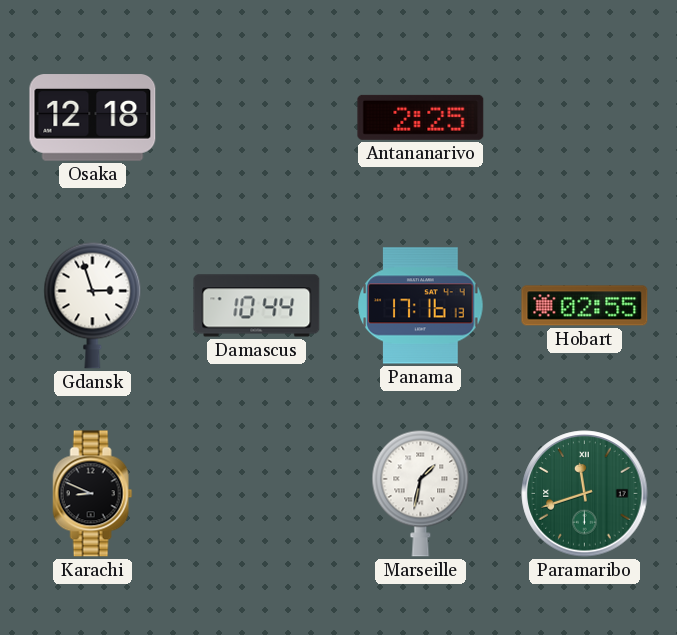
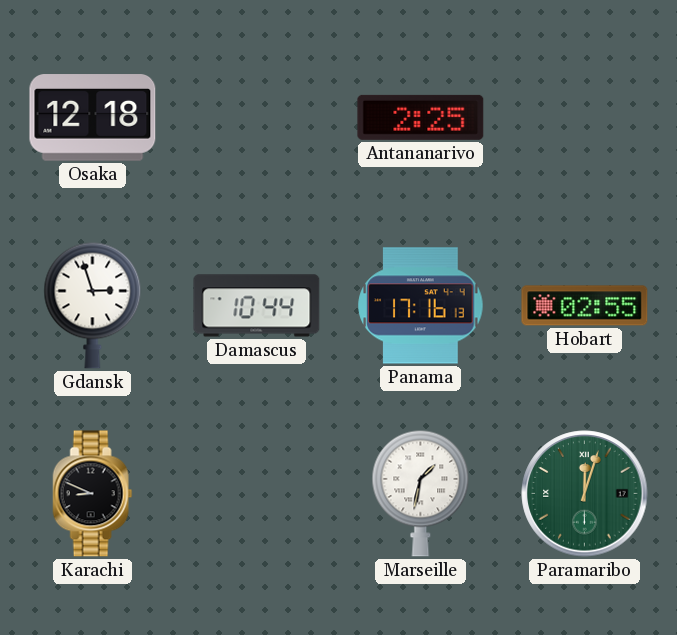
Paramaribo: 11:42 -> 12:03
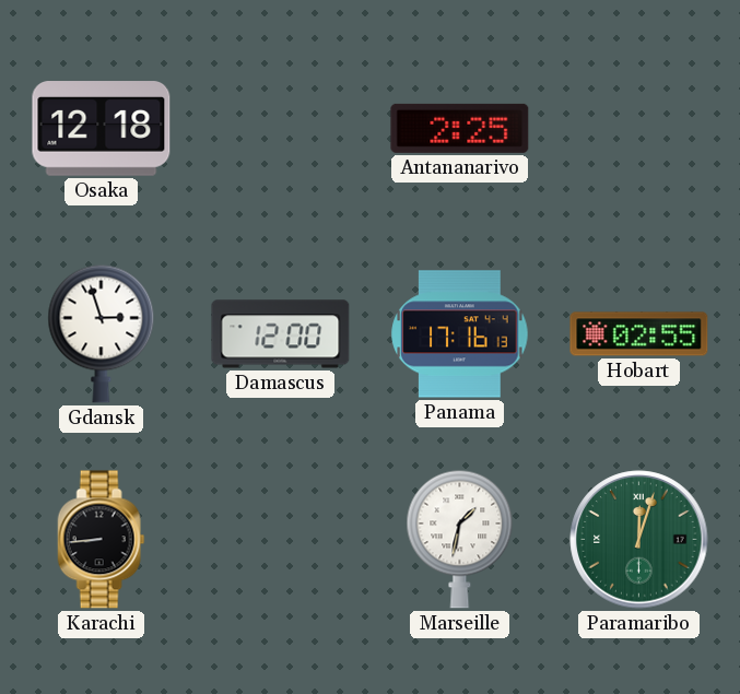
Damascus: 10:44 -> 12:00
Karachi: 8:49 -> 8:44
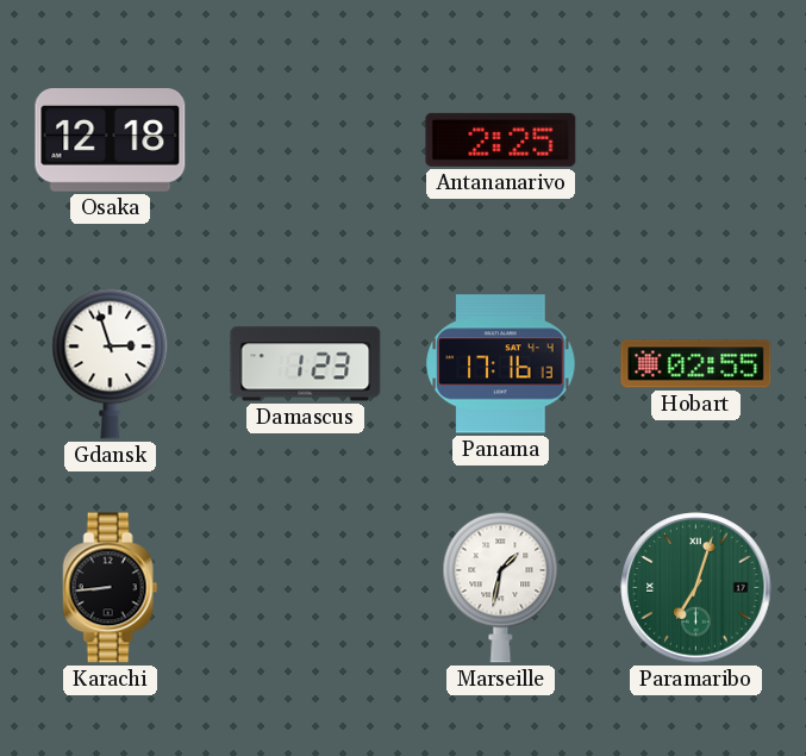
Damascus: 12:00 -> 1:23
Paramaribo: 12:03 -> 7:03
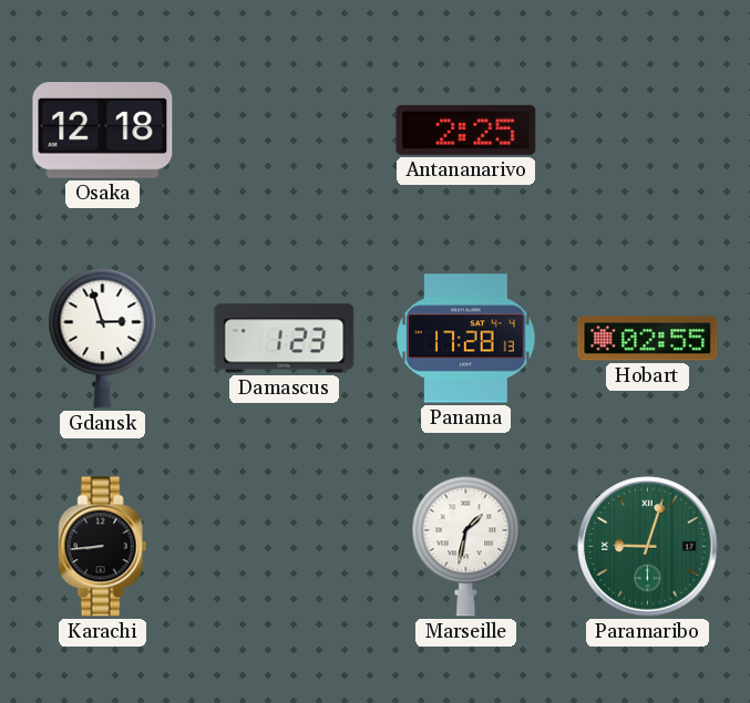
Panama: 17:16 -> 17:28
Paramaribo: 7:03 -> 9:03
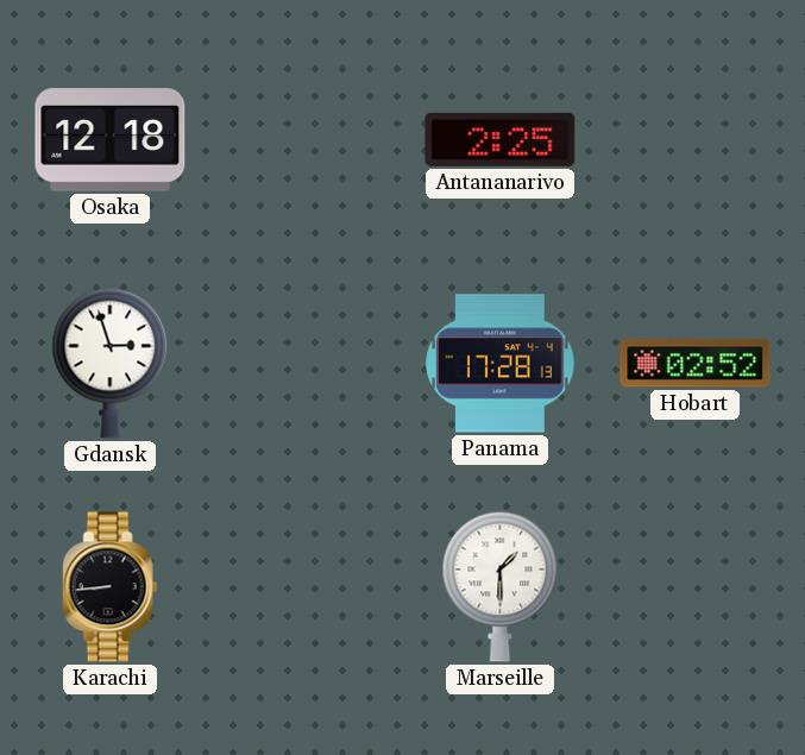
Damascus: 1:23 -> none
Hobart: 02:55 -> 02:52
Marseille: 1:32 -> 1:30
Paramaribo: 9:03 -> none
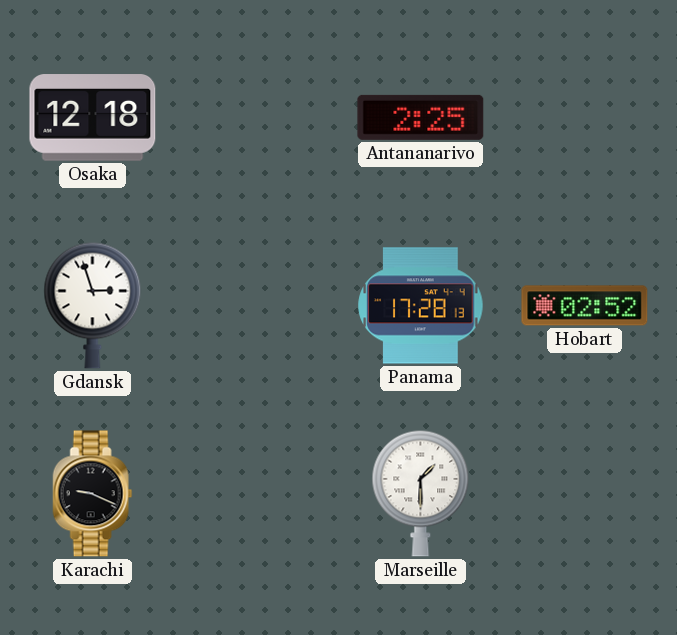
Karachi: 8:44 -> 9:19
